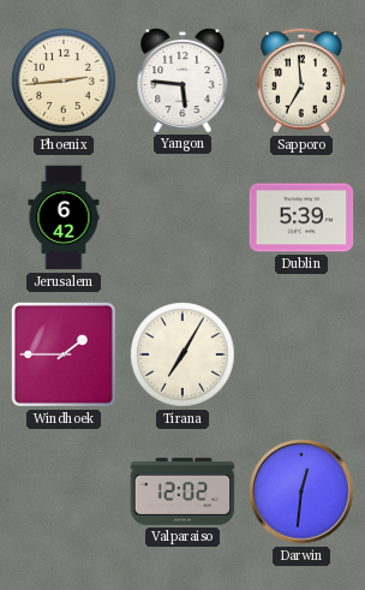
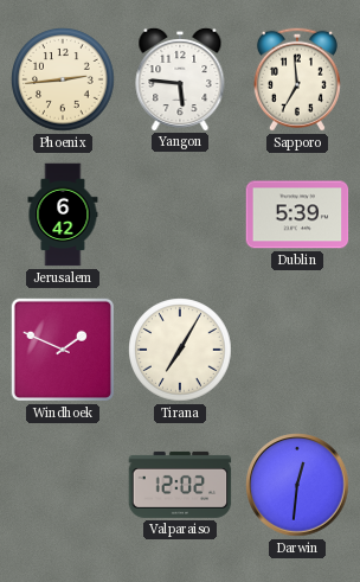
Windhoek: 1:45 -> 1:49
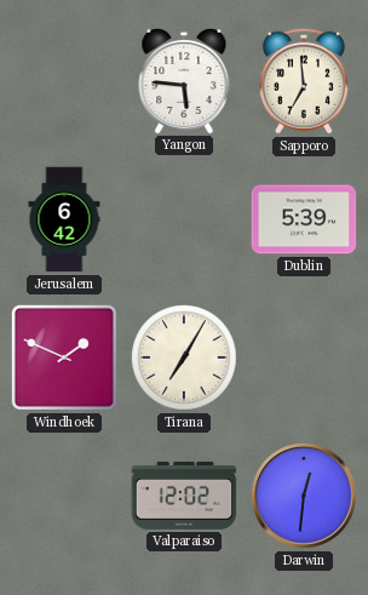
Phoenix: 2:44 -> none
